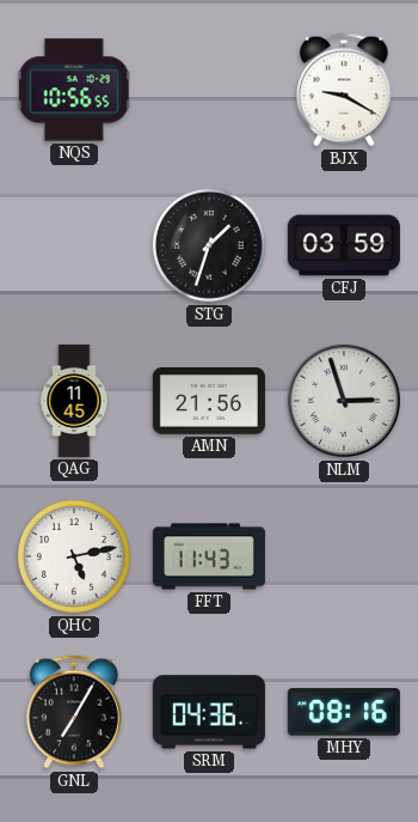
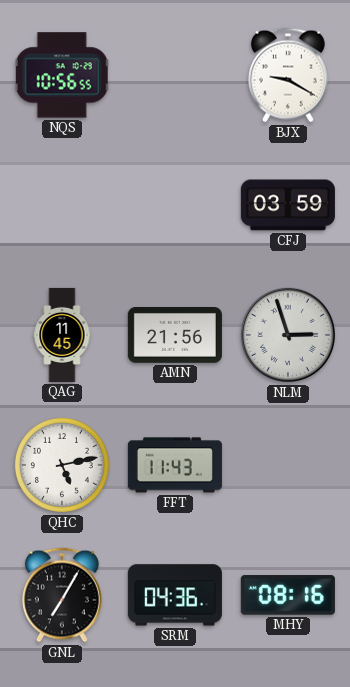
STG: 1:33 -> none
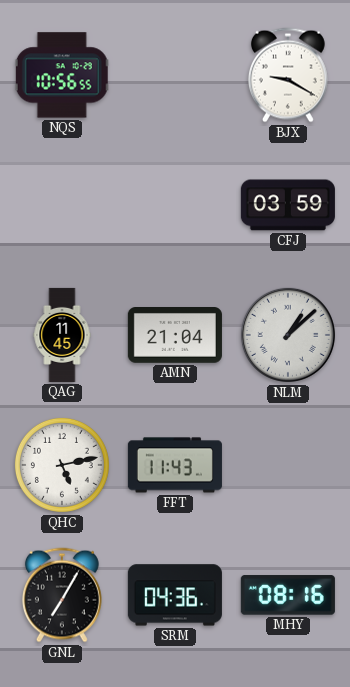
AMN: 21:56 -> 21:04
NLM: 2:57 -> 1:08
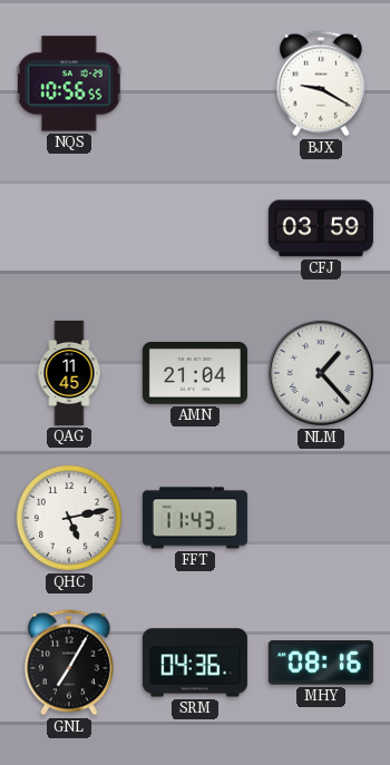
NLM: 1:08 -> 1:23
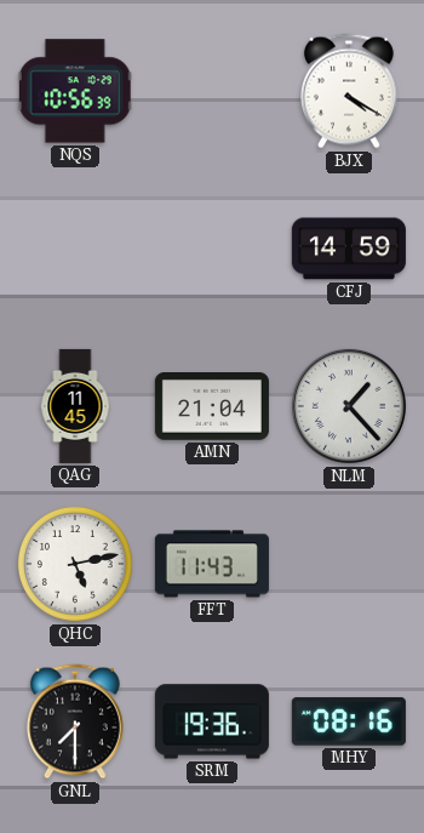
NQS: 10:56:55 -> 10:56:39
BJX: 9:20 -> 4:20
CFJ: 03:59 -> 14:59
GNL: 7:05 -> 7:30
SRM: 04:36 -> 19:36
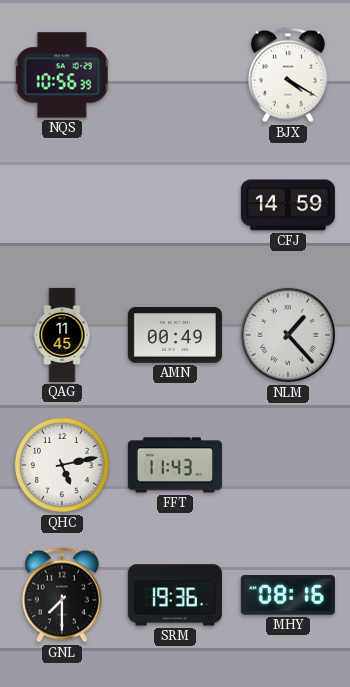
AMN: 21:04 -> 00:49
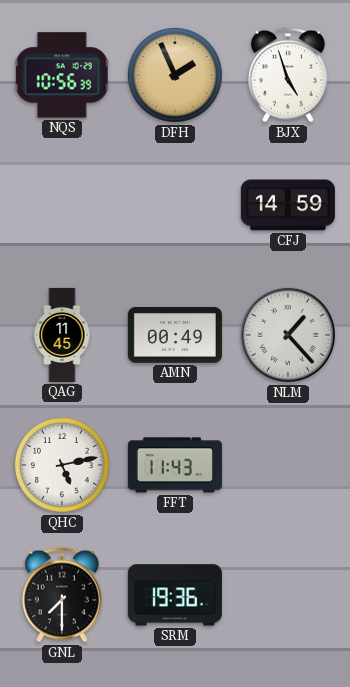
DFH: none -> 1:56
BJX: 4:20 -> 4:57
MHY: 08:16 -> none
